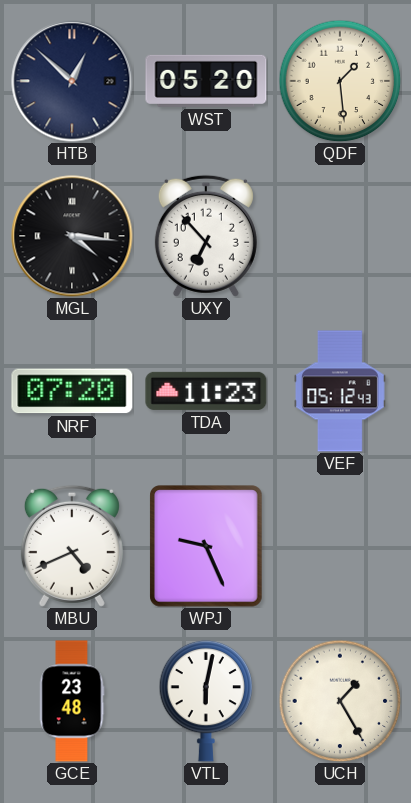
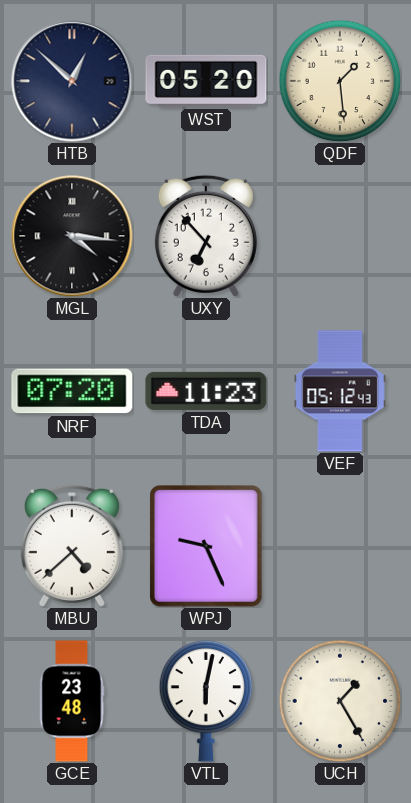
MBU: 4:41 -> 4:38
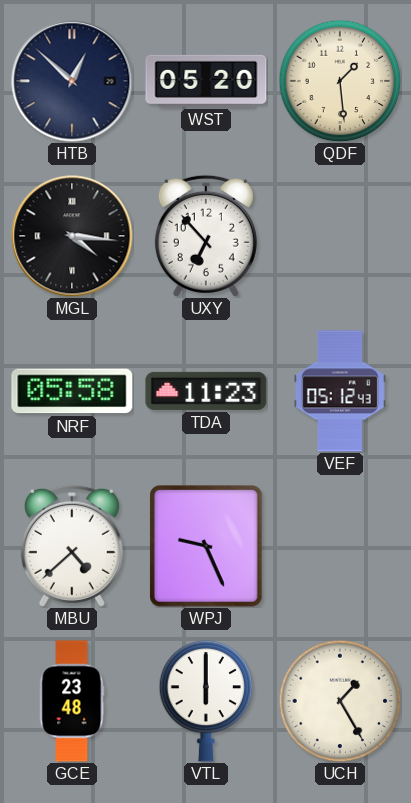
NRF: 07:20 -> 05:58
VTL: 6:02 -> 6:00
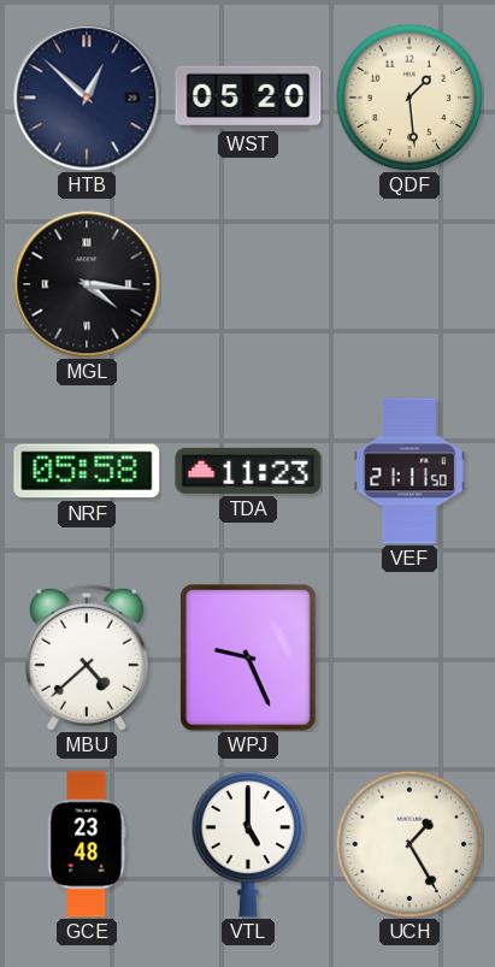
UXY: 6:53 -> none
VEF: 05:12 -> 21:11
VTL: 6:00 -> 5:00
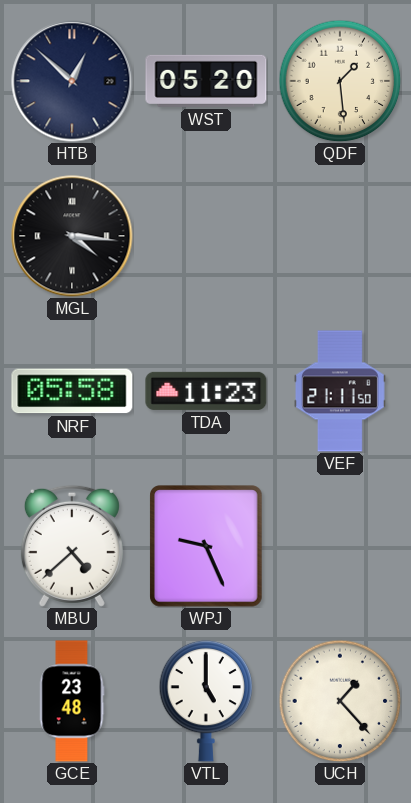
UCH: 1:25 -> 1:23
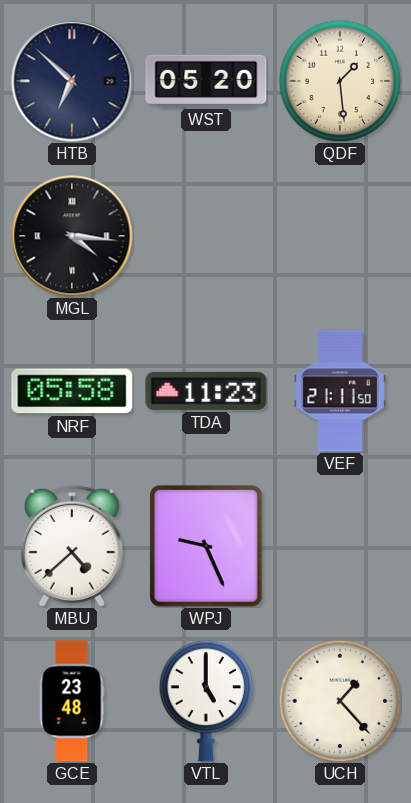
HTB: 12:52 -> 6:52
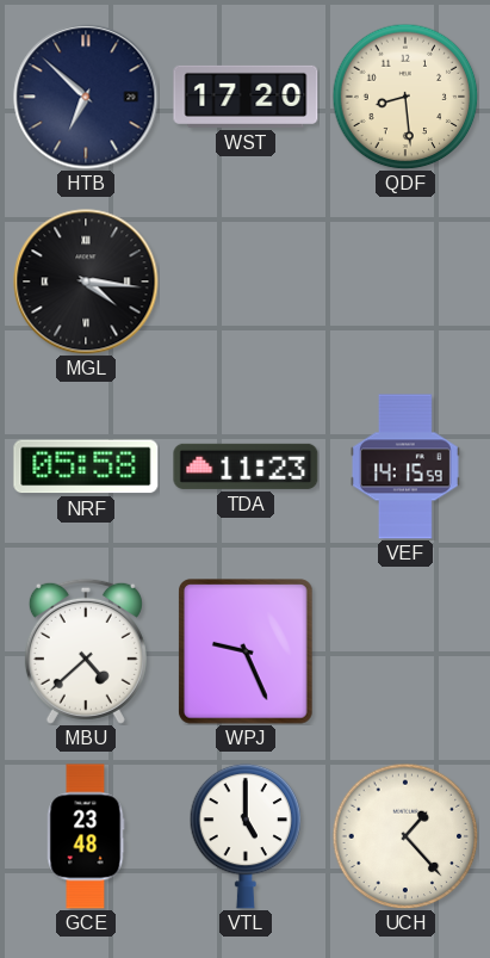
WST: 05:20 -> 17:20
QDF: 1:29 -> 8:29
VEF: 21:11 -> 14:15
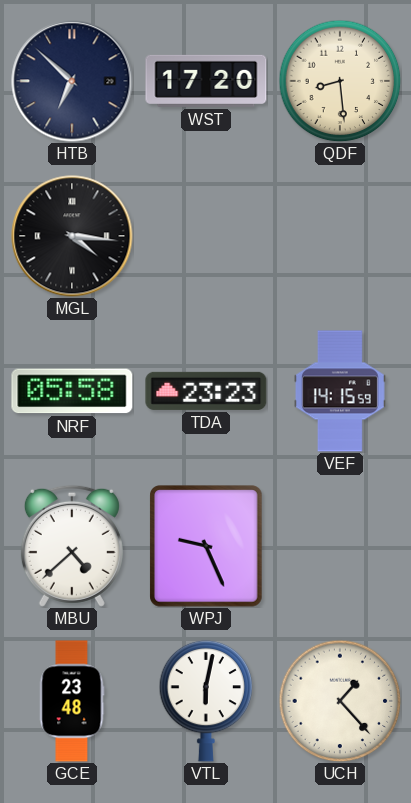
TDA: 11:23 -> 23:23
VTL: 5:00 -> 6:02
